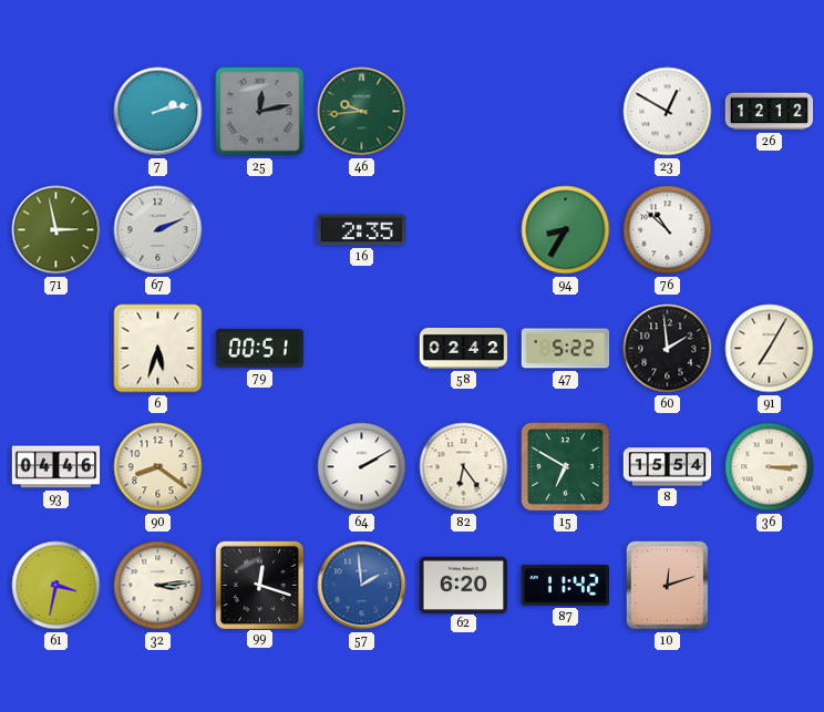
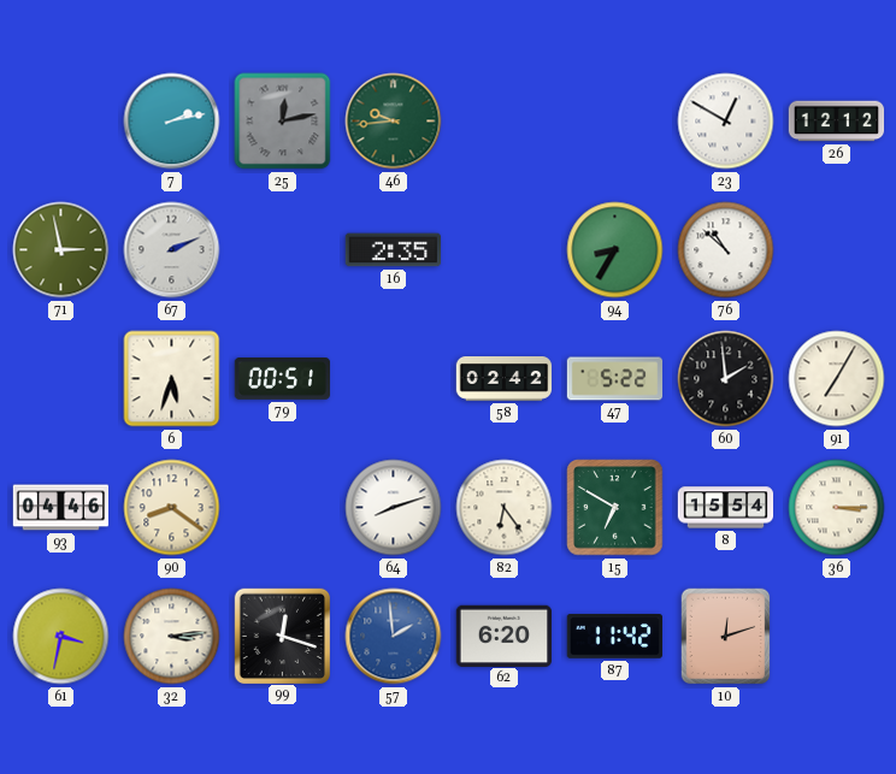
64: 2:10 -> 8:12
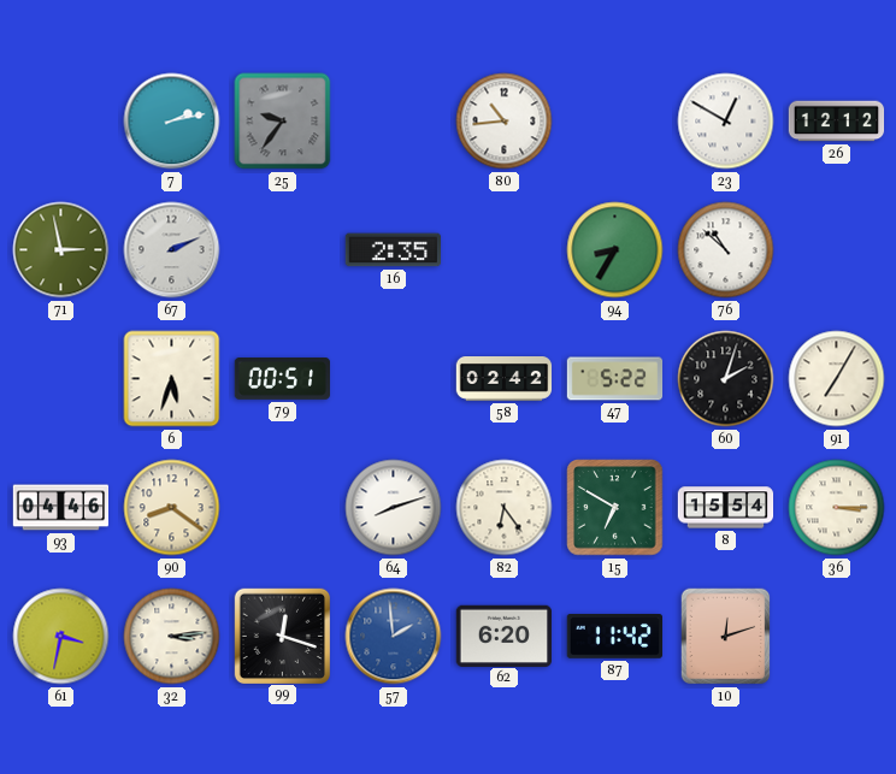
25: 12:13 -> 9:36
46: 9:44 -> none
80: none -> 10:44
60: 1:59 -> 2:03
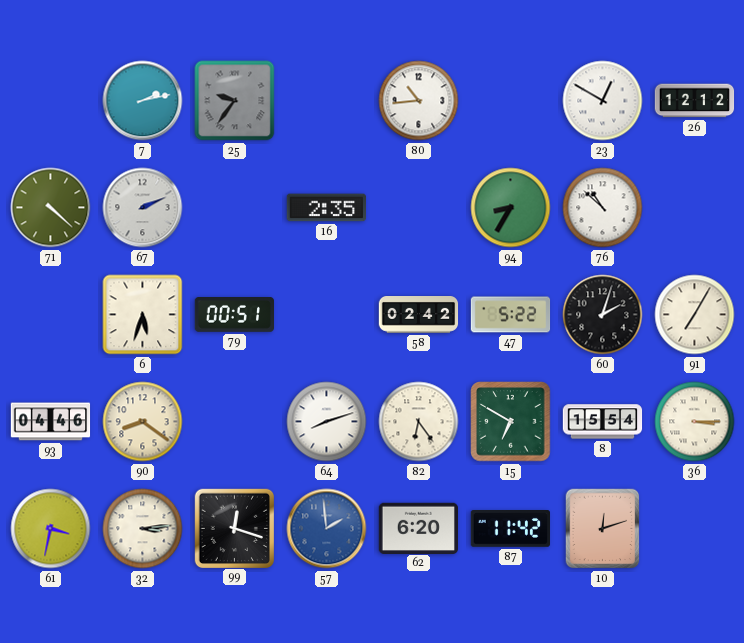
71: 2:58 -> 4:22
